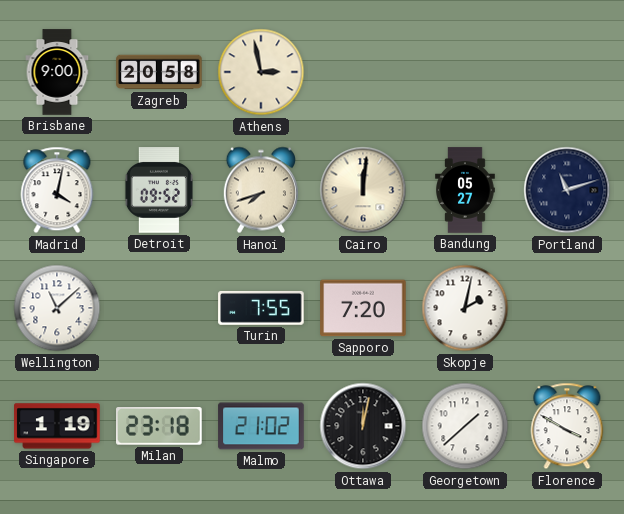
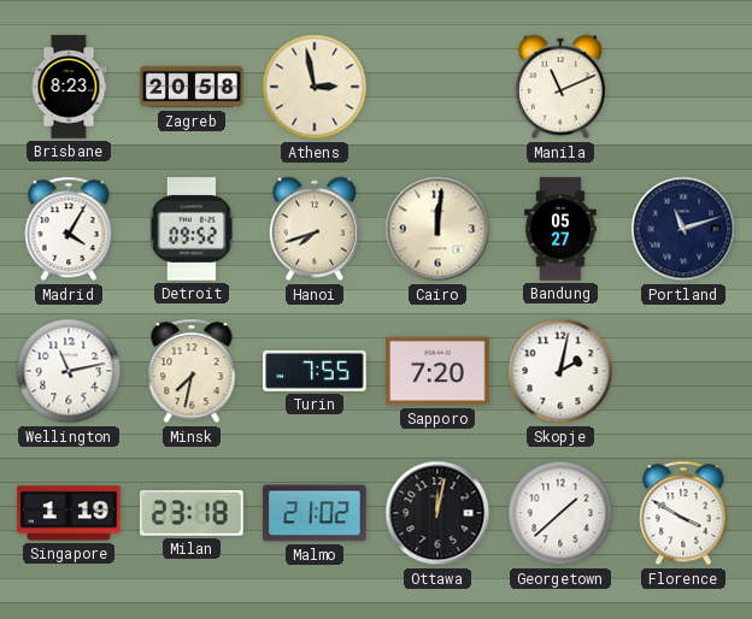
Brisbane: 9:00 -> 8:23
Manila: none -> 11:11
Madrid: 4:02 -> 4:05
Wellington: 11:08 -> 11:13
Minsk: none -> 7:32
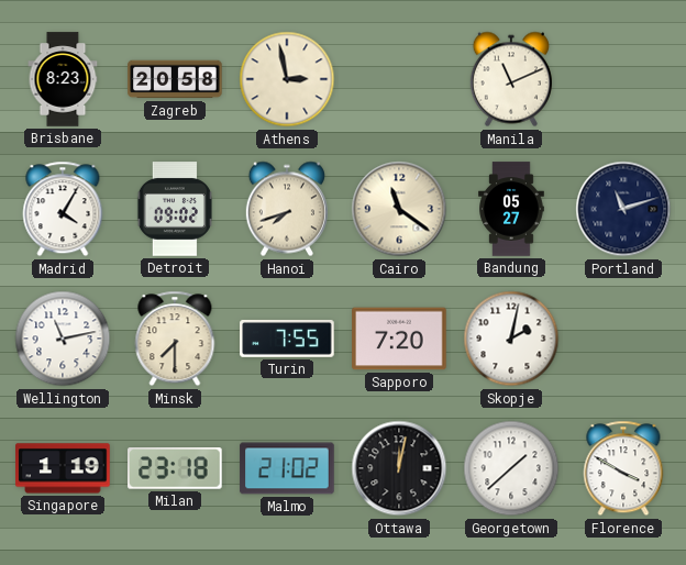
Detroit: 09:52 -> 09:02
Cairo: 12:01 -> 11:21
Minsk: 7:32 -> 7:30
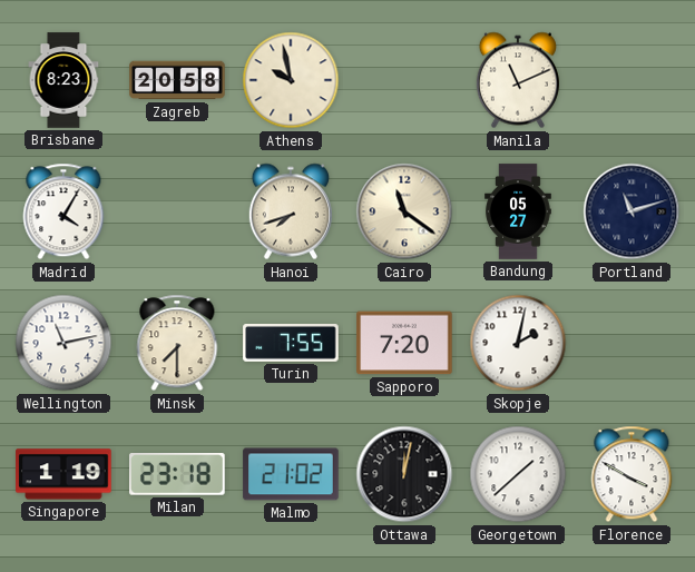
Athens: 2:58 -> 9:58
Detroit: 09:02 -> none
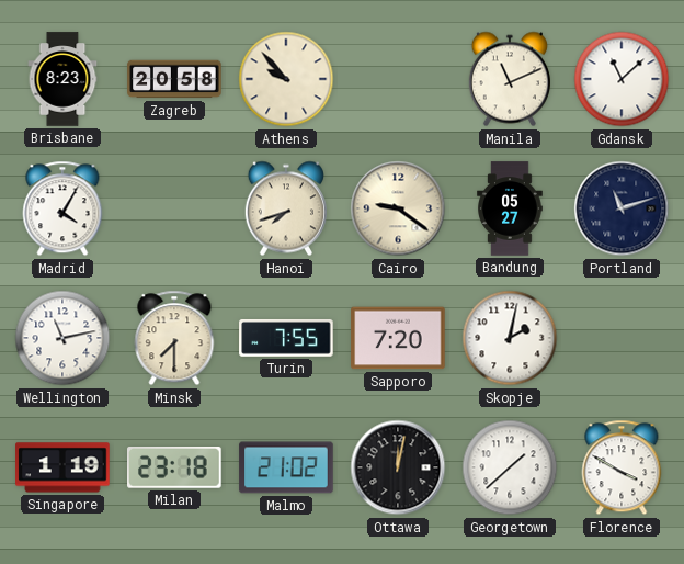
Athens: 9:58 -> 9:53
Gdansk: none -> 11:08
Cairo: 11:21 -> 9:21
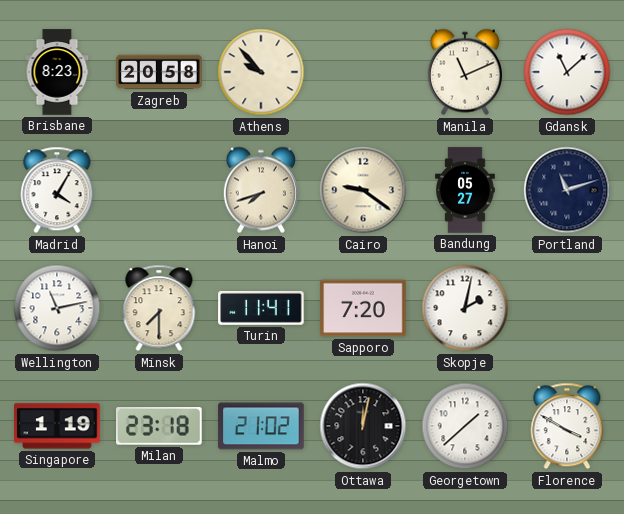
Turin: 7:55 -> 11:41
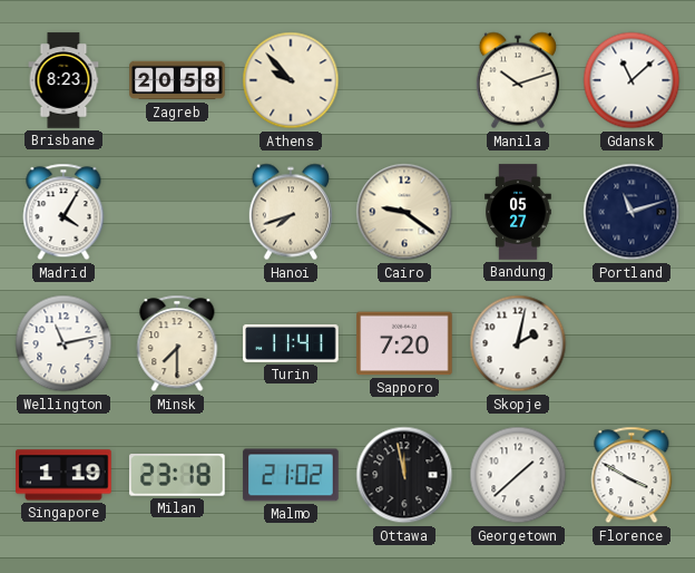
Manila: 11:11 -> 10:12
Ottawa: 12:02 -> 11:58
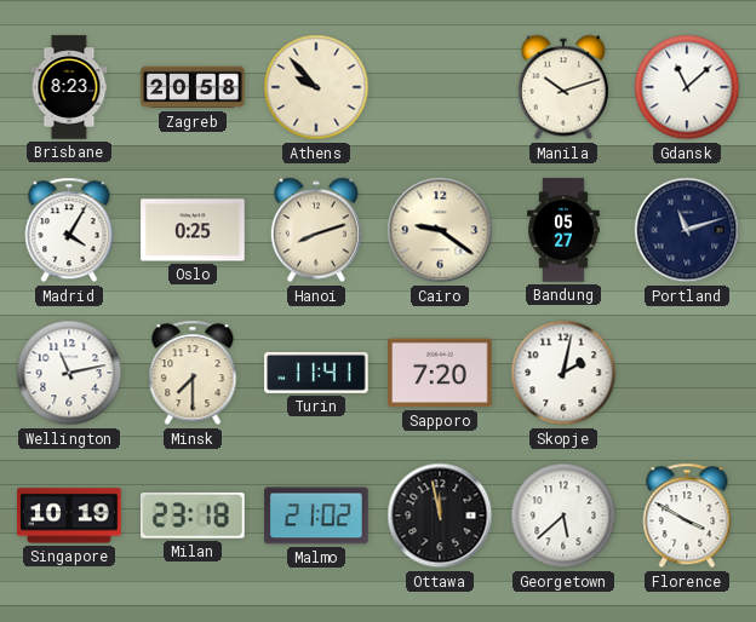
Oslo: none -> 0:25
Hanoi: 7:42 -> 8:12
Singapore: 1:19 -> 10:19
Georgetown: 1:38 -> 5:38
